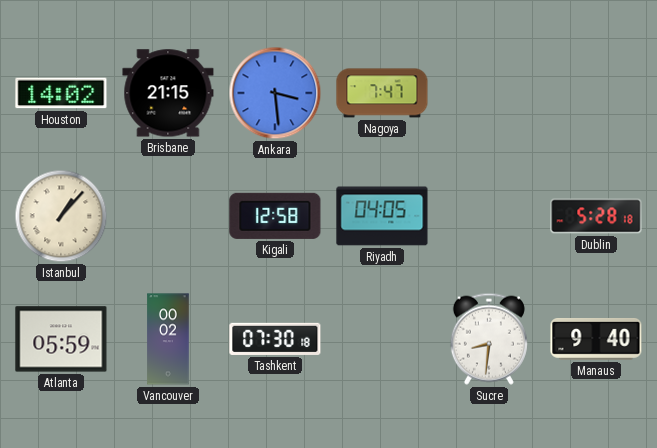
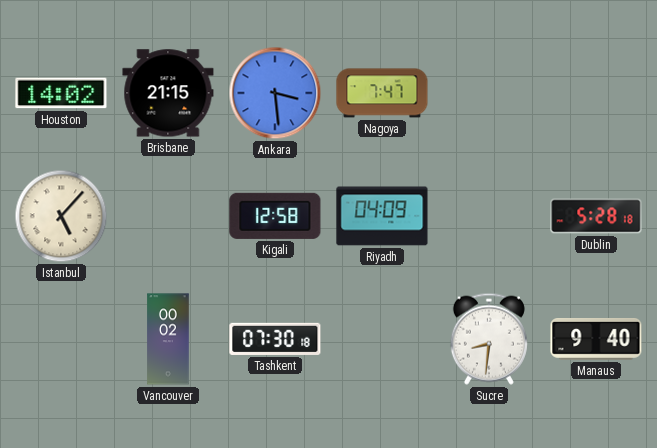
Istanbul: 1:07 -> 5:07
Riyadh: 04:05 -> 04:09
Atlanta: 05:59 -> none
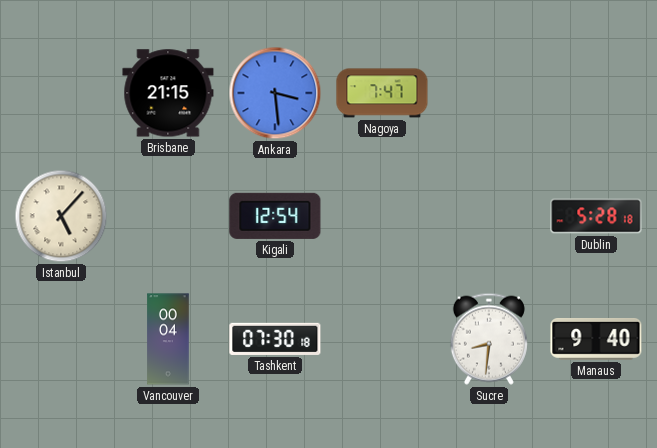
Houston: 14:02 -> none
Kigali: 12:58 -> 12:54
Riyadh: 04:09 -> none
Vancouver: 00:02 -> 00:04
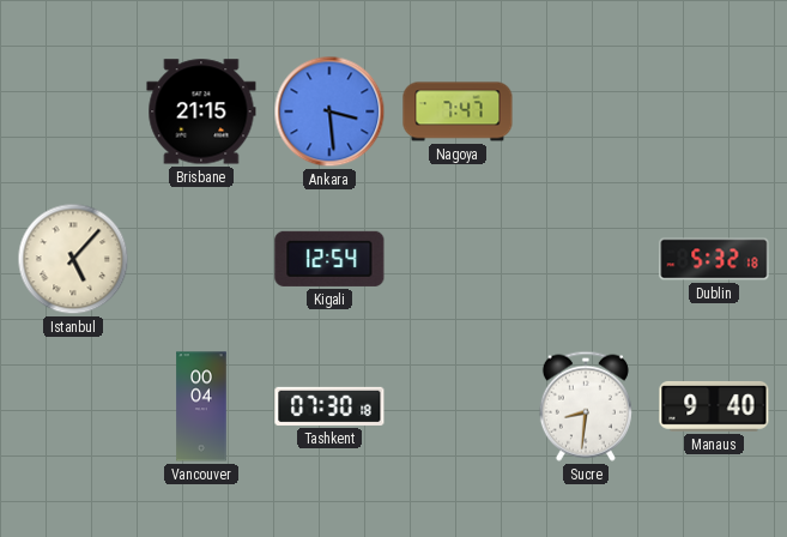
Dublin: 5:28 -> 5:32
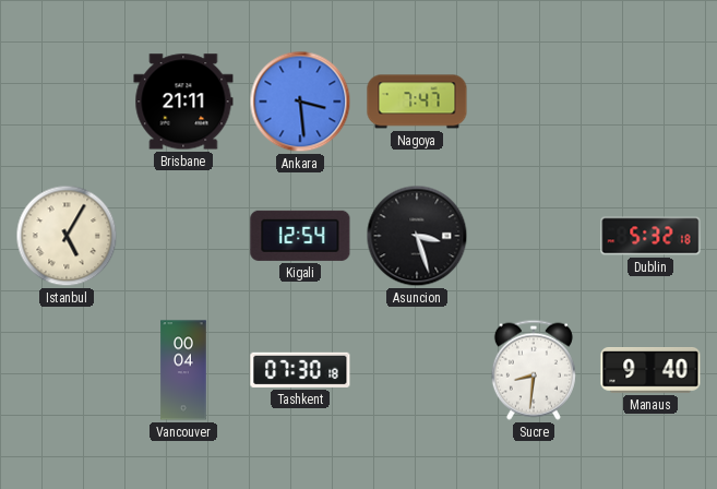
Brisbane: 21:15 -> 21:11
Istanbul: 5:07 -> 5:05
Asuncion: none -> 3:27
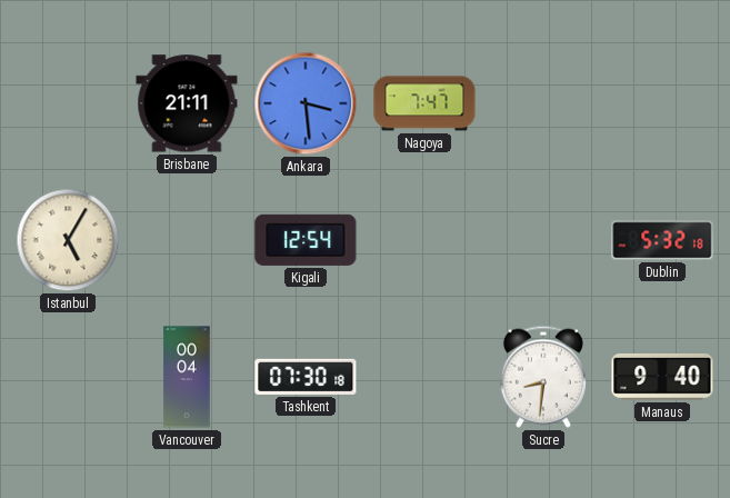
Asuncion: 3:27 -> none
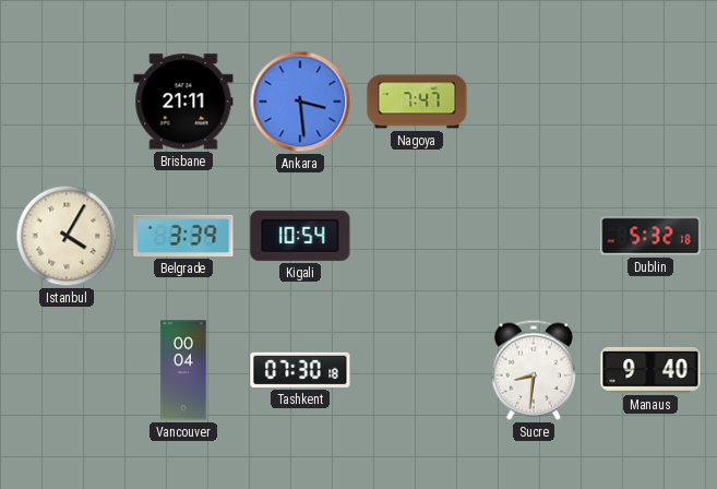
Istanbul: 5:05 -> 4:05
Belgrade: none -> 3:39
Kigali: 12:54 -> 10:54
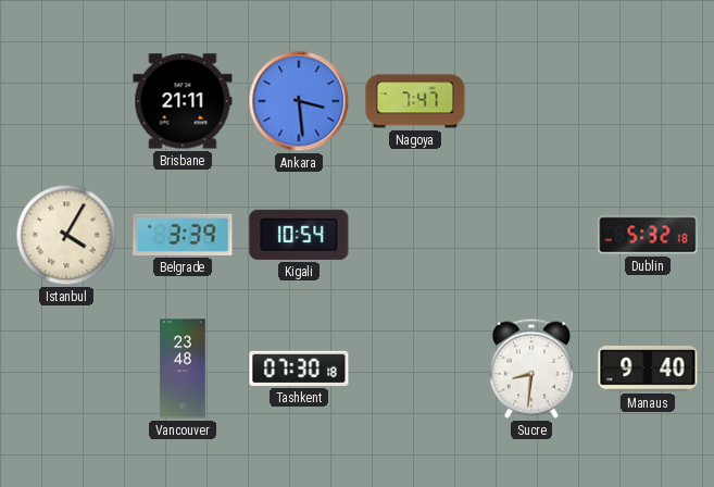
Vancouver: 00:04 -> 23:48
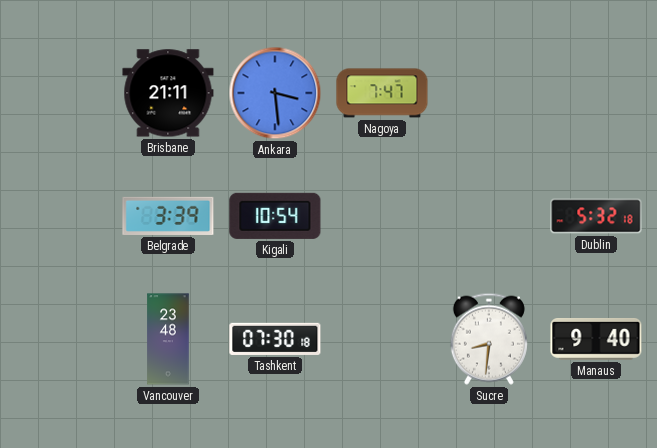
Istanbul: 4:05 -> none
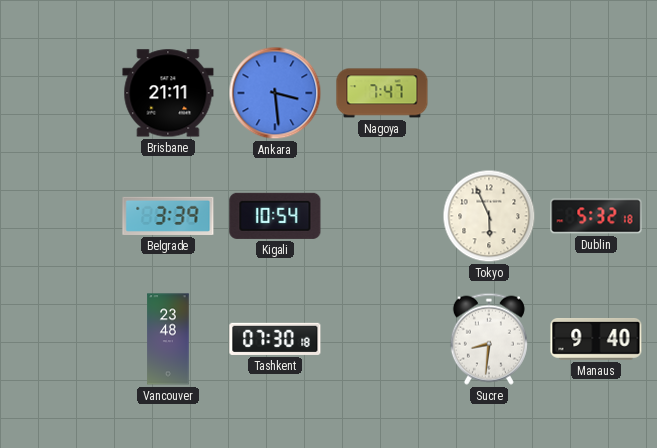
Tokyo: none -> 5:56
